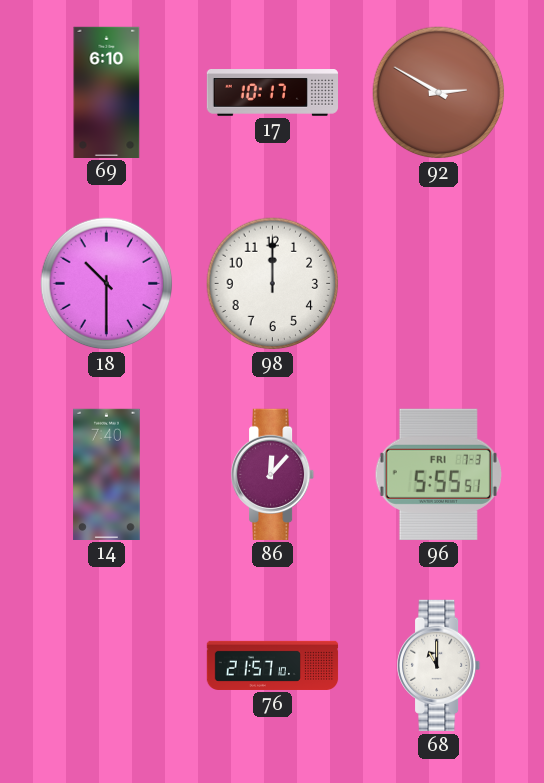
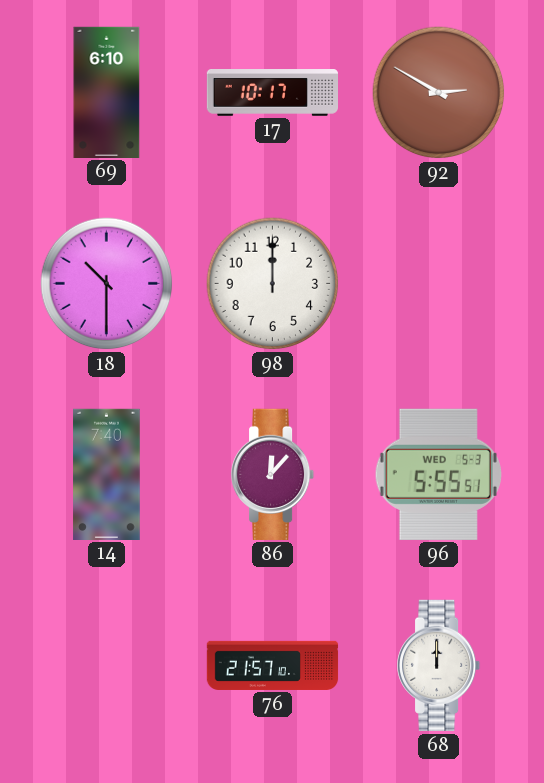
96 date: FRI 7-3 -> WED 5-3
68: 11:00 -> 12:00
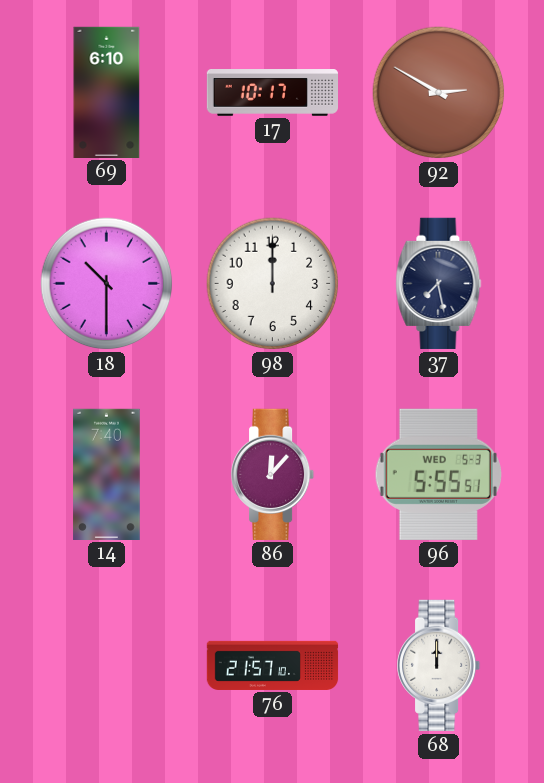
37: none -> 7:28
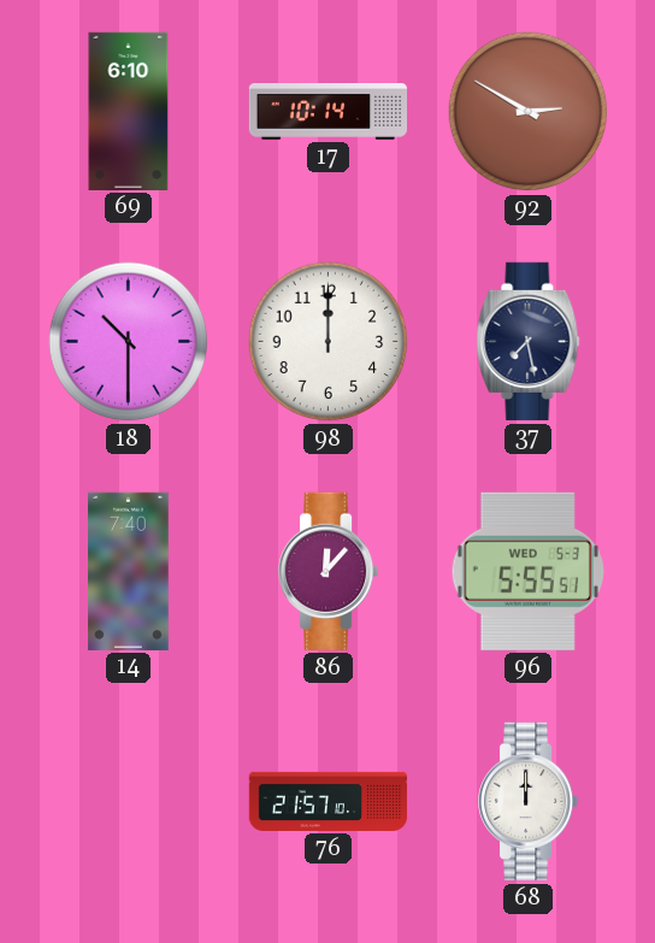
17: 10:17 -> 10:14
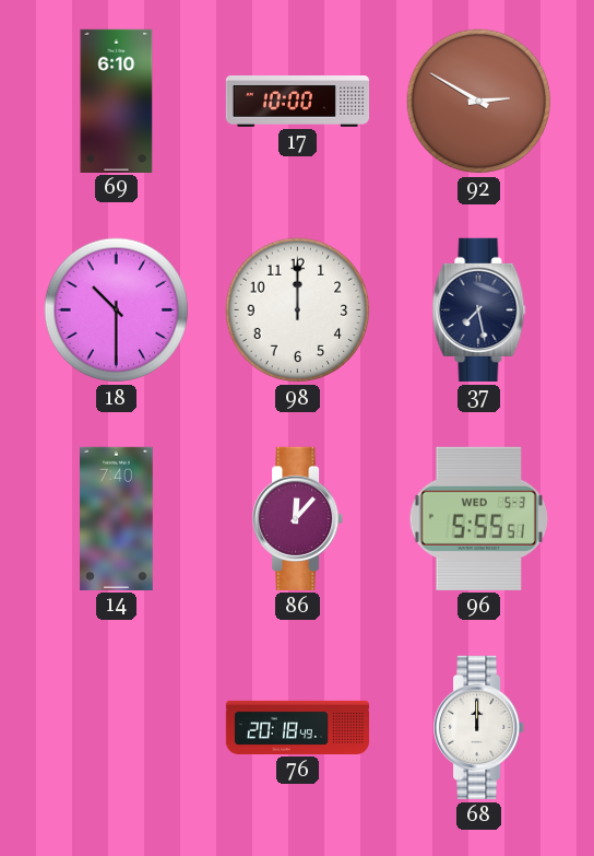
17: 10:14 -> 10:00
76: 21:57 -> 20:18
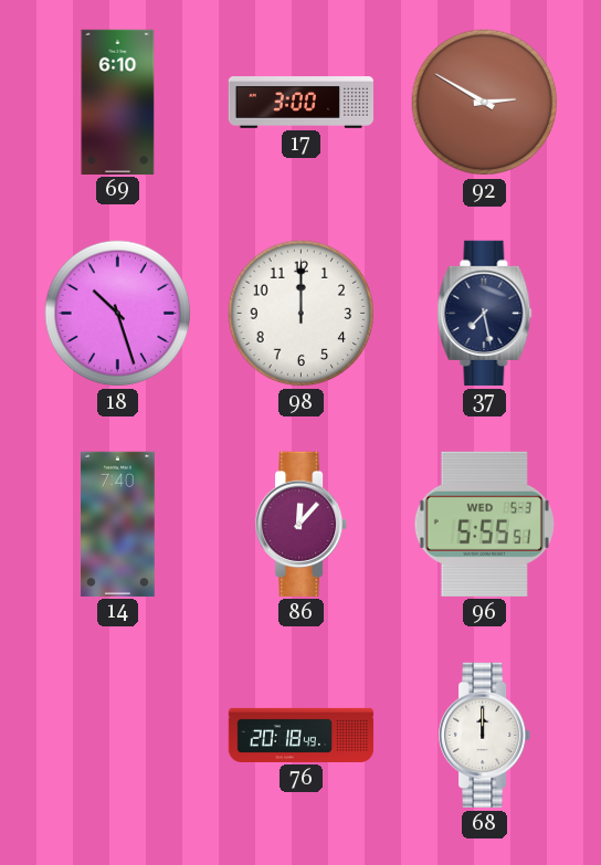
17: 10:00 -> 3:00
18: 10:30 -> 10:27
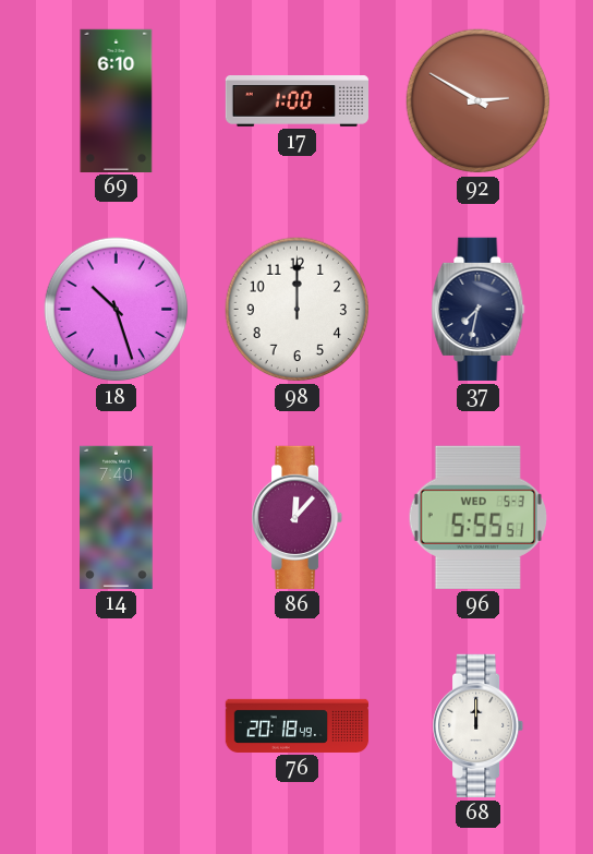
17: 3:00 -> 1:00
37: 7:28 -> 7:32
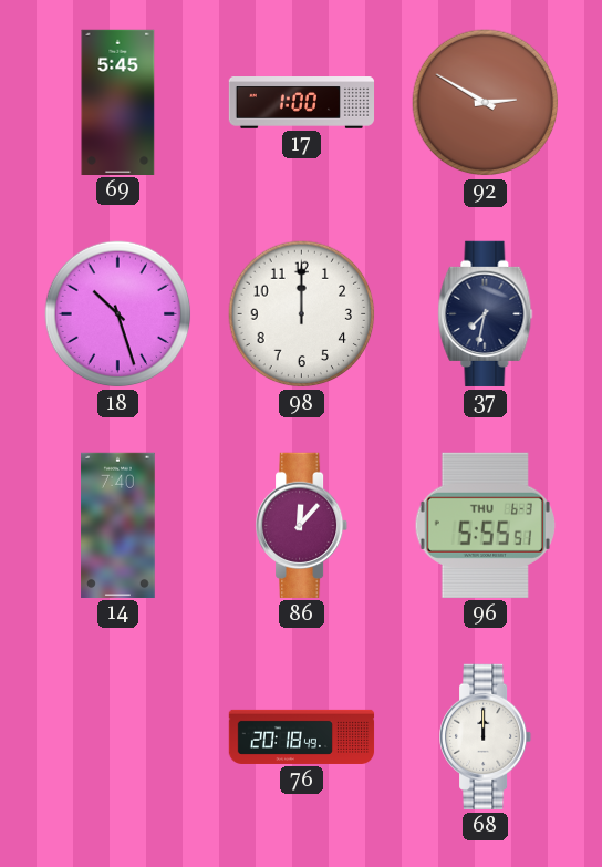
69: 6:10 -> 5:45
96 date: WED 5-3 -> THU 6-3
